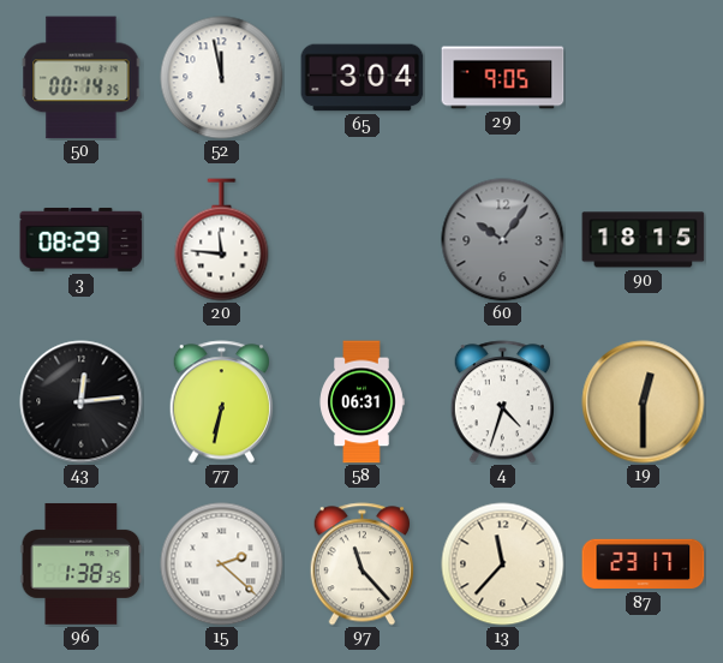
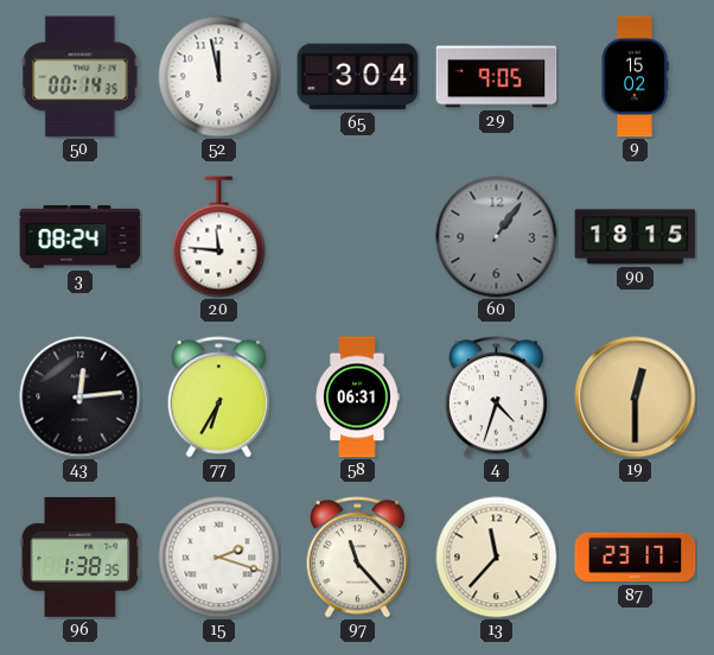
9: none -> 15:02
3: 08:29 -> 08:24
60: 10:06 -> 1:06
77: 6:32 -> 6:35
15: 2:22 -> 2:18
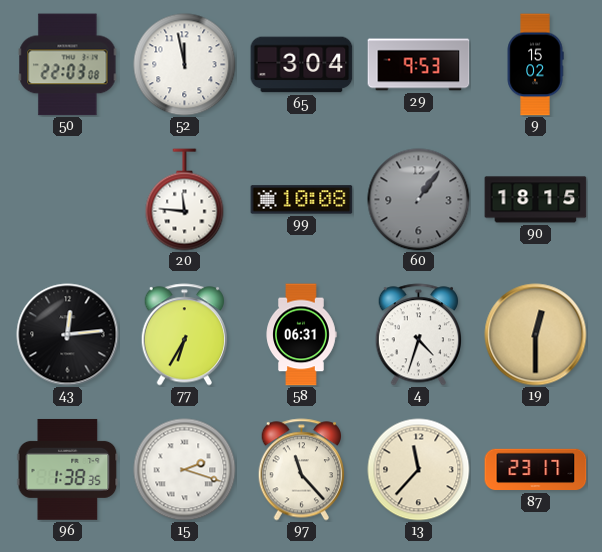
50: 00:14 -> 22:03
29: 9:05 -> 9:53
3: 08:24 -> none
99: none -> 10:08
